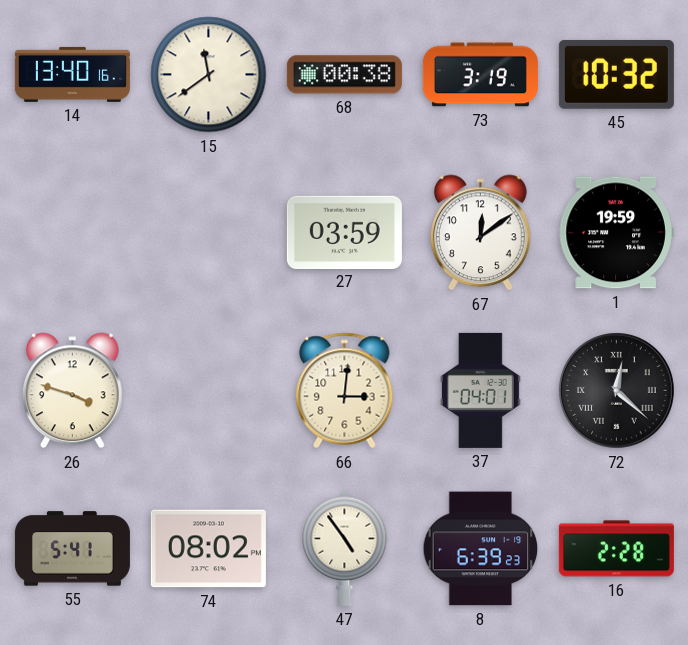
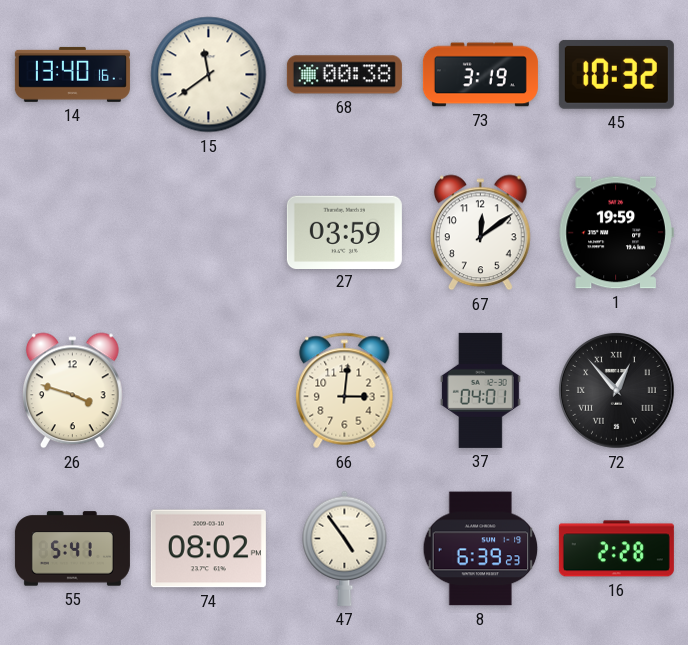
72: 12:22 -> 12:53
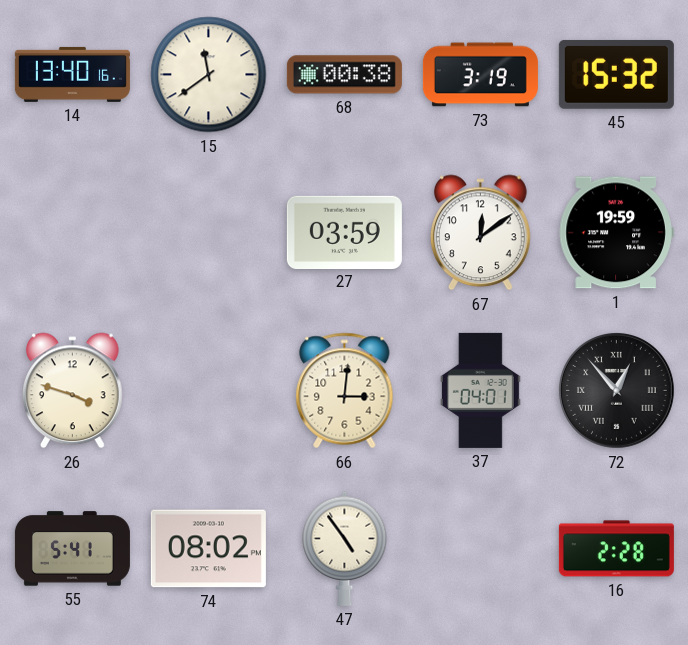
45: 10:32 -> 15:32
8: 6:39 -> none
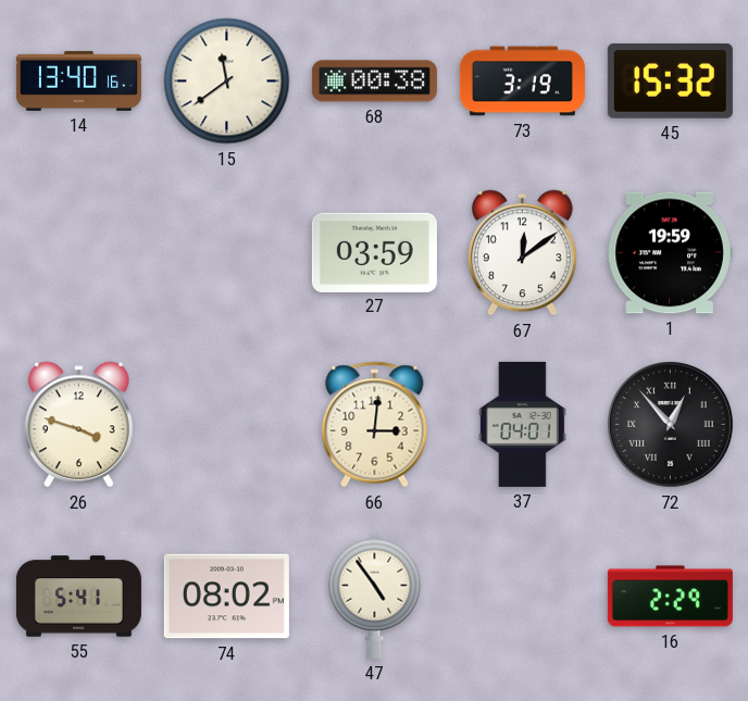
16: 2:28 -> 2:29
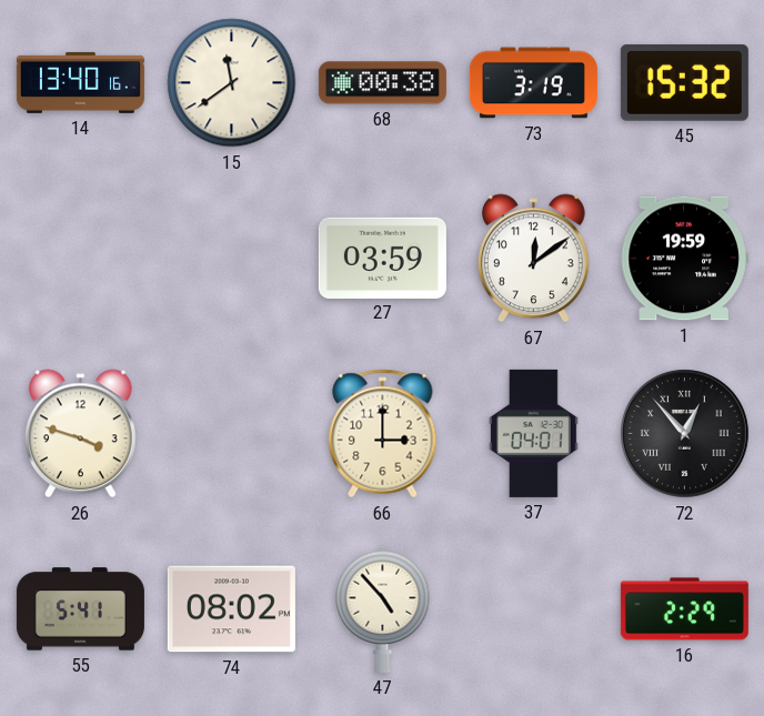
66: 3:01 -> 3:00
47: 4:54 -> 4:53
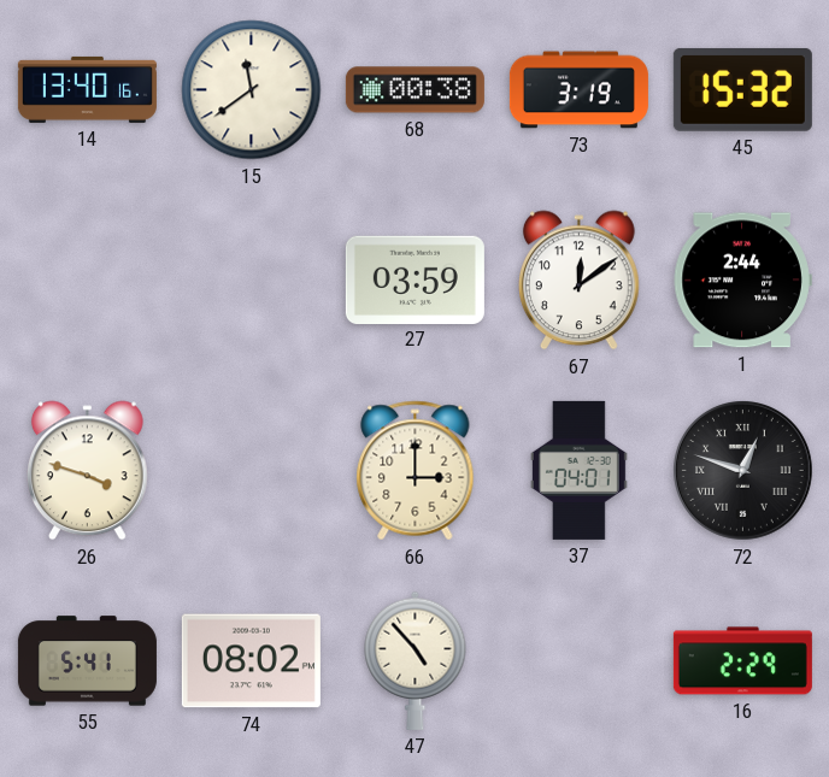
1: 19:59 -> 2:44
72: 12:53 -> 12:48
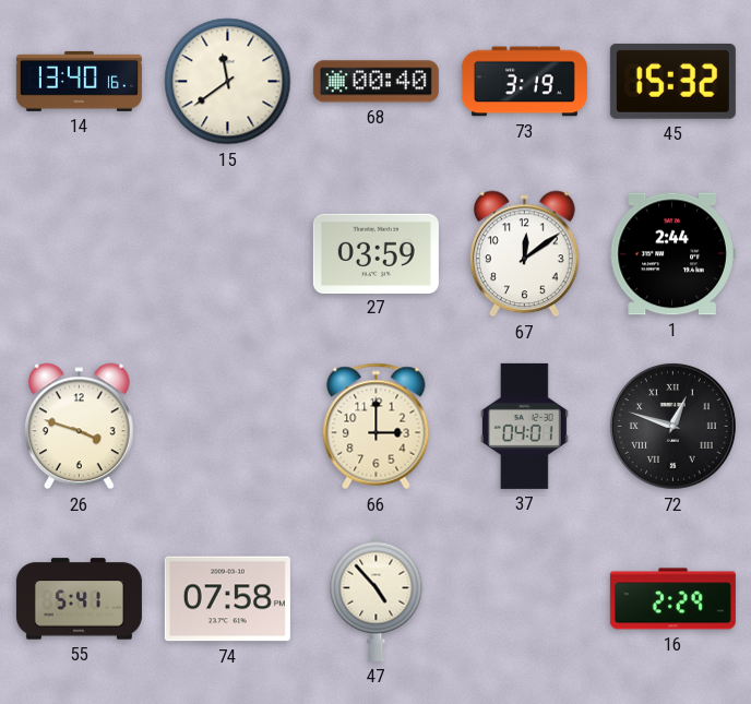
68: 00:38 -> 00:40
74: 08:02 -> 07:58
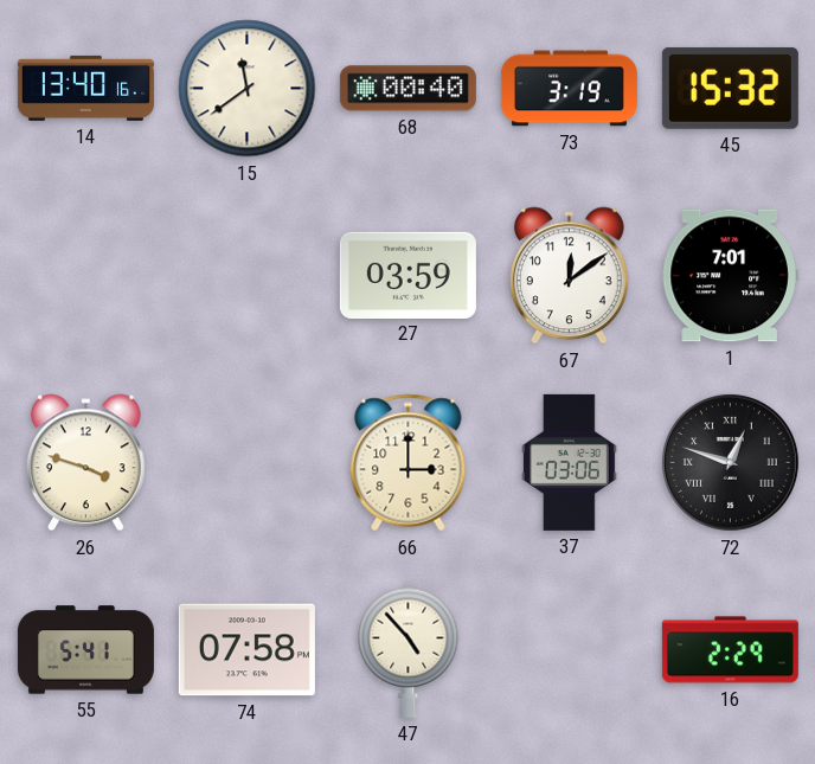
1: 2:44 -> 7:01
37: 04:01 -> 03:06
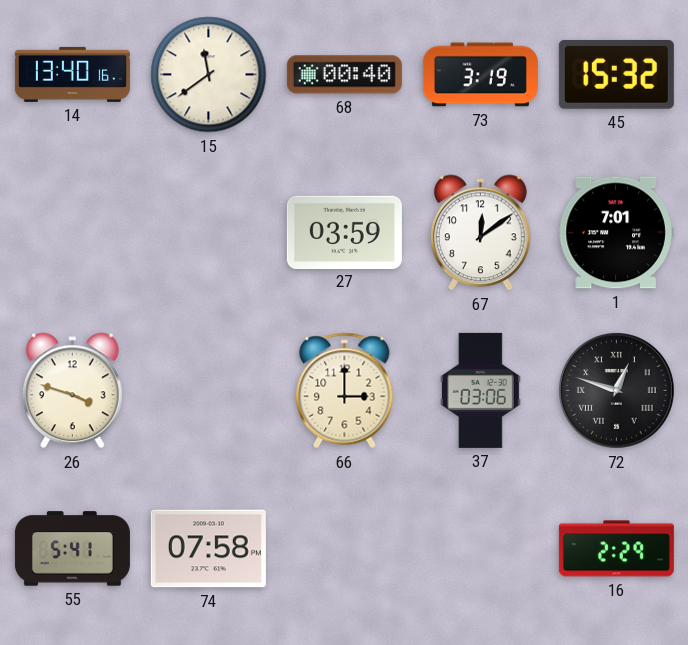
47: 4:53 -> none
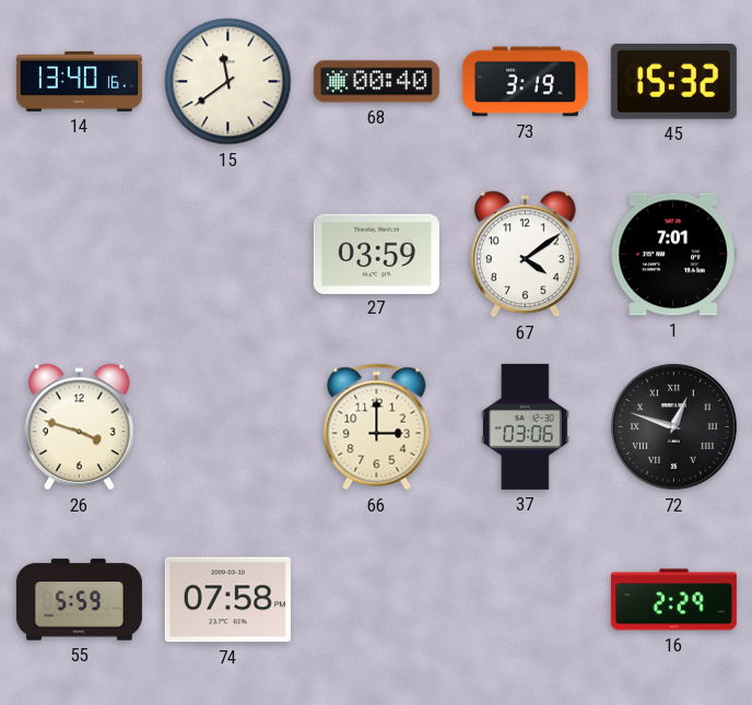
67: 12:09 -> 4:09
55: 5:41 -> 5:59
